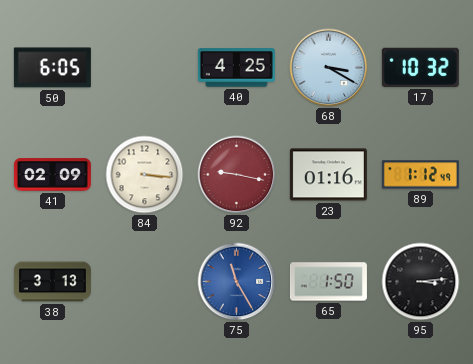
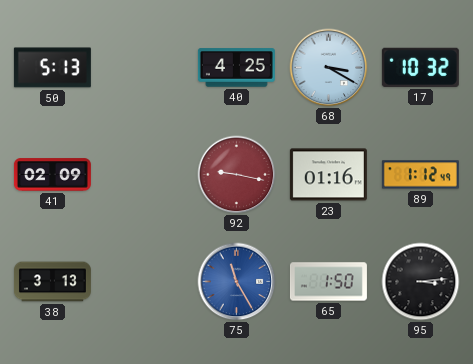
50: 6:05 -> 5:13
84: 3:16 -> none
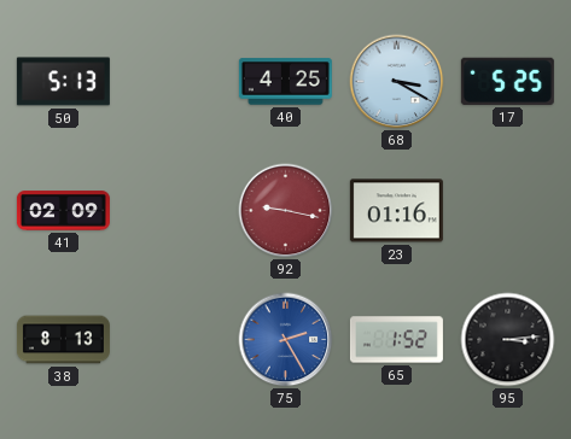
17: 10:32 -> 5:25
89: 1:12 -> none
38: 3:13 -> 8:13
75: 11:25 -> 2:25
65: 1:50 -> 1:52
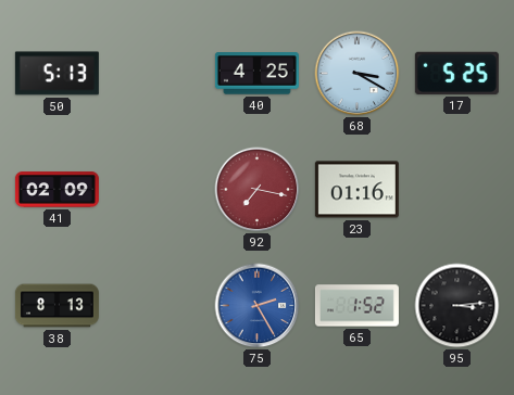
92: 9:17 -> 7:17
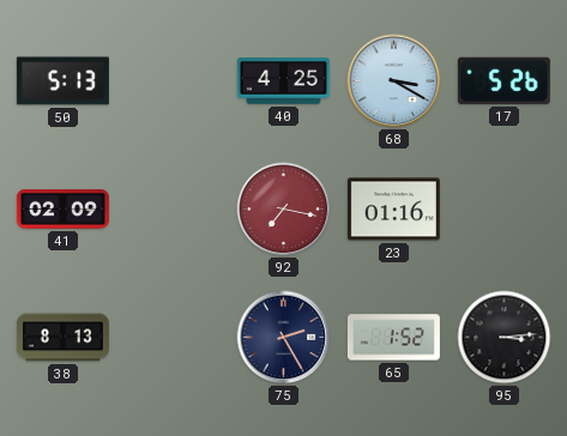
17: 5:25 -> 5:26
75 dial: blue -> navy
